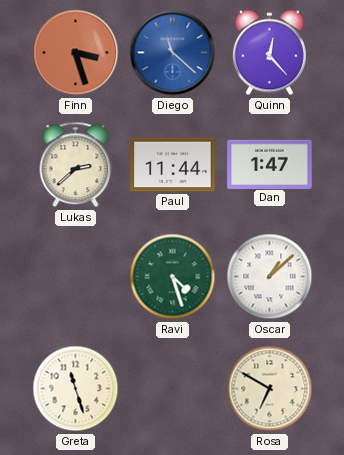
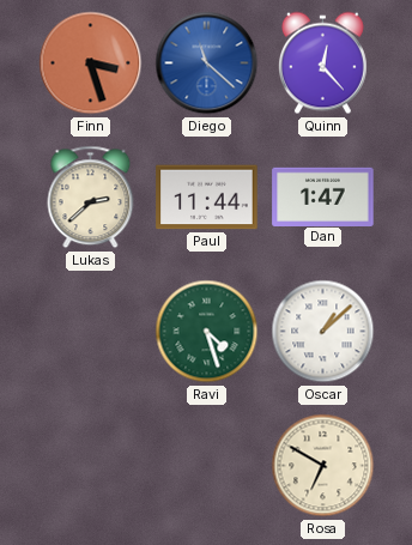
Greta: 11:27 -> none
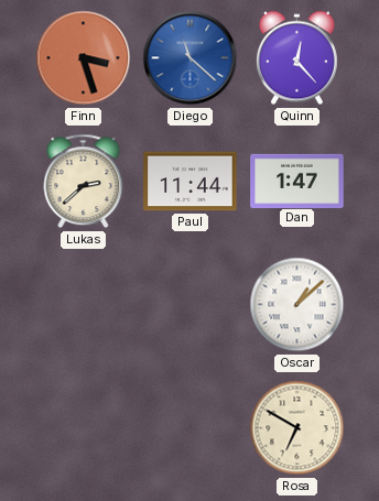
Ravi: 4:27 -> none
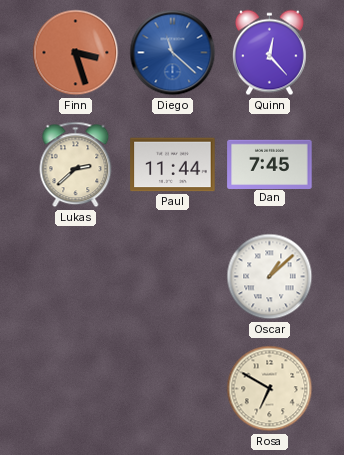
Dan: 1:47 -> 7:45
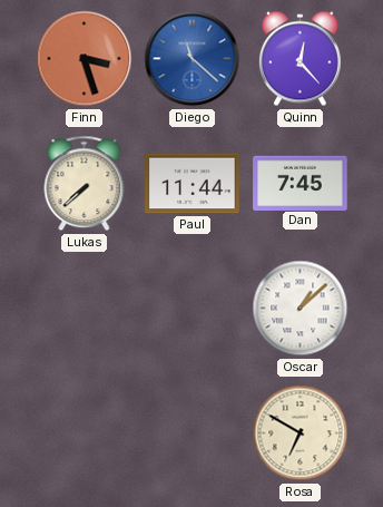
Lukas: 2:38 -> 7:38
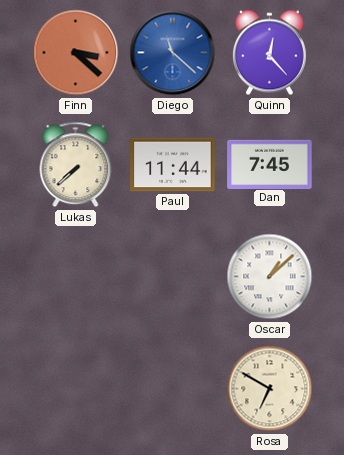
Finn: 3:27 -> 3:22
